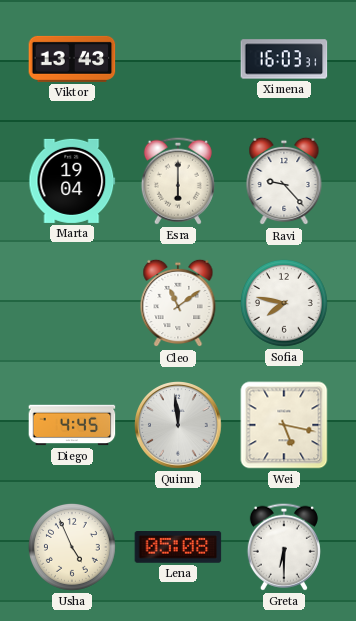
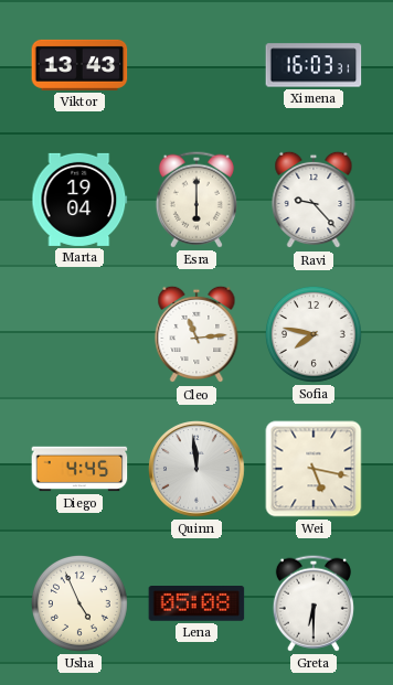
Cleo: 11:09 -> 11:14
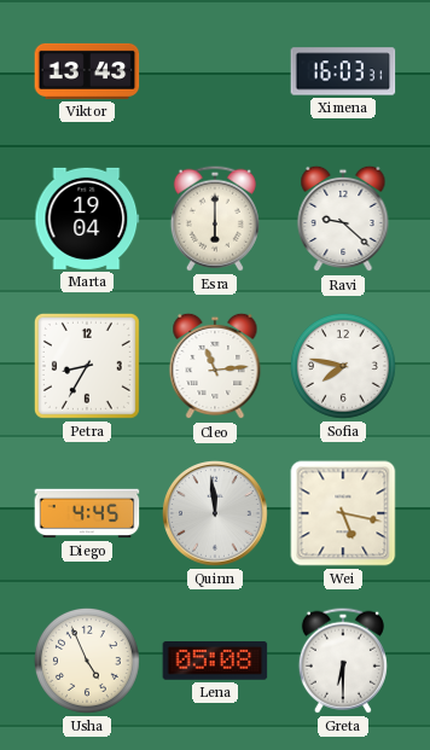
Ravi: 9:23 -> 9:22
Petra: none -> 8:35
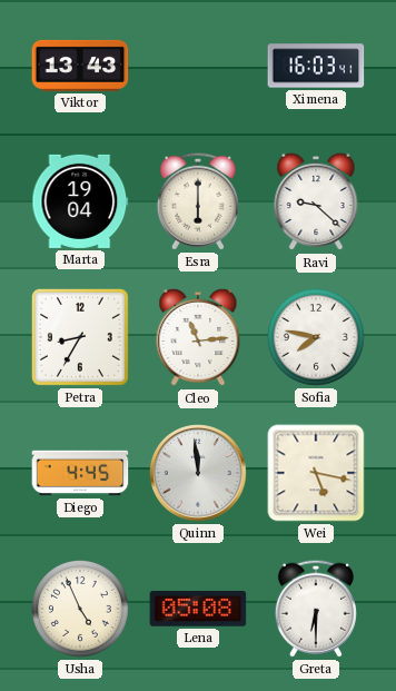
Ximena: 16:03:31 -> 16:03:41
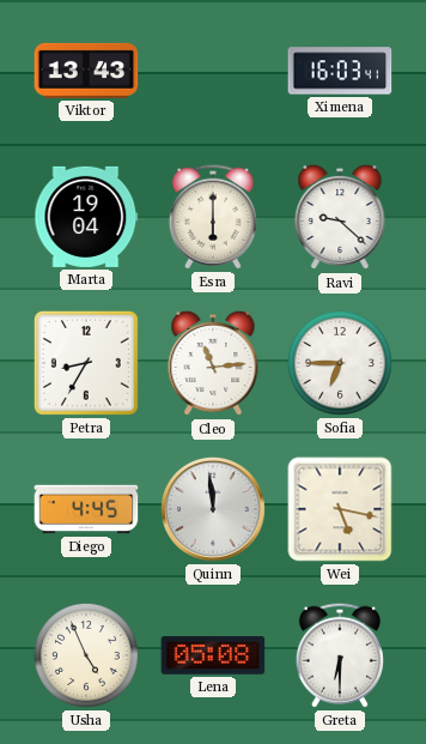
Sofia: 7:47 -> 6:45
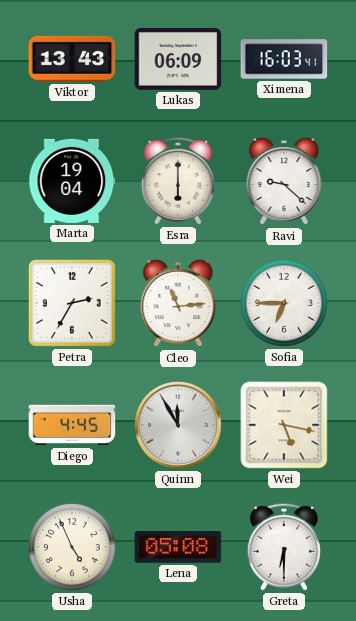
Lukas: none -> 06:09
Petra: 8:35 -> 2:35
Quinn: 11:59 -> 11:55
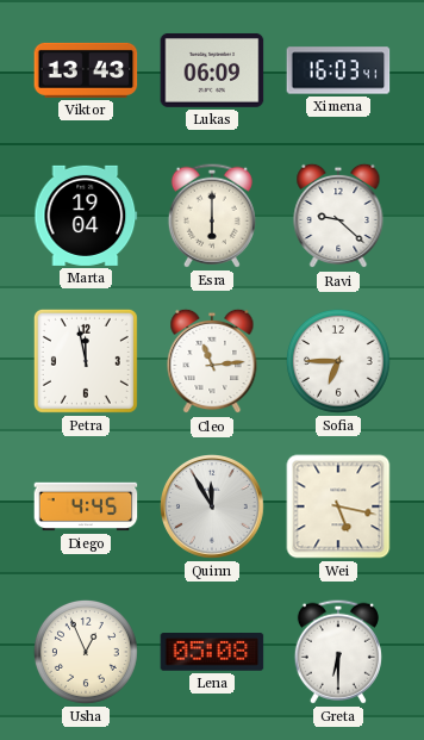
Petra: 2:35 -> 11:58
Usha: 4:56 -> 12:56
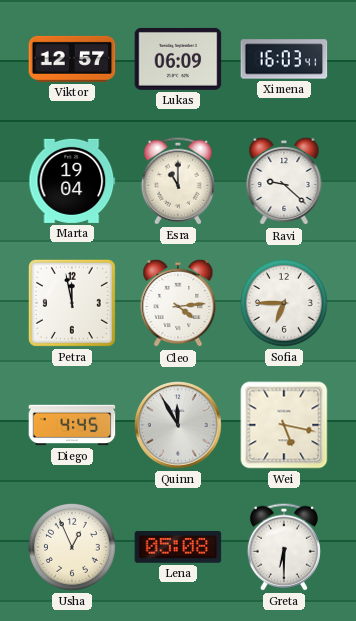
Viktor: 13:43 -> 12:57
Esra: 6:00 -> 11:00
Cleo: 11:14 -> 4:14
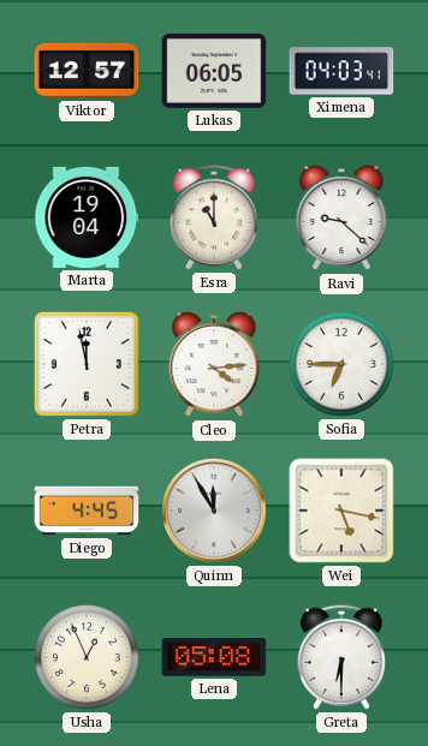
Lukas: 06:09 -> 06:05
Ximena: 16:03 -> 04:03
